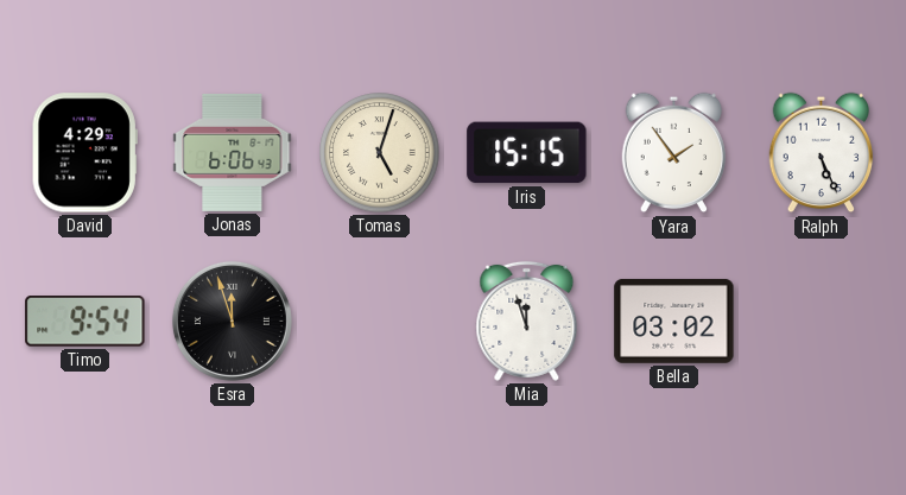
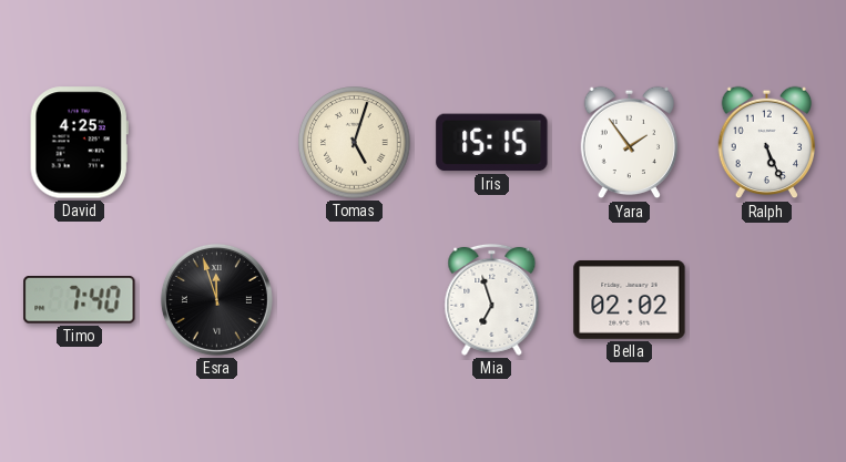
David: 4:29 -> 4:25
Jonas: 6:06 -> none
Timo: 9:54 -> 7:40
Mia: 11:57 -> 6:57
Bella: 03:02 -> 02:02
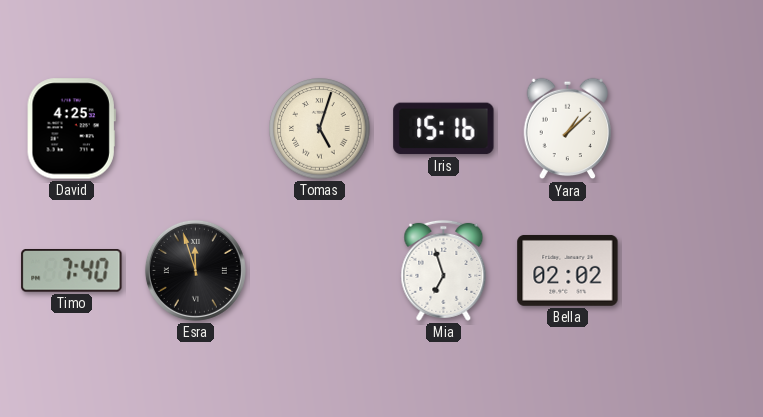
Iris: 15:15 -> 15:16
Yara: 1:54 -> 1:08
Ralph: 5:26 -> none
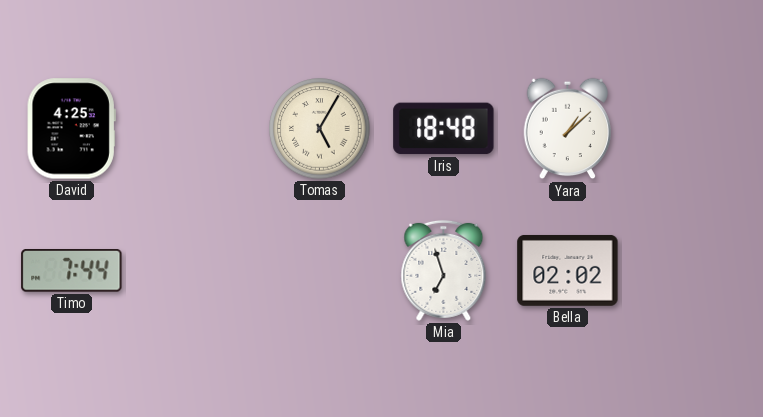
Tomas: 5:03 -> 5:05
Iris: 15:16 -> 18:48
Timo: 7:40 -> 7:44
Esra: 11:57 -> none
